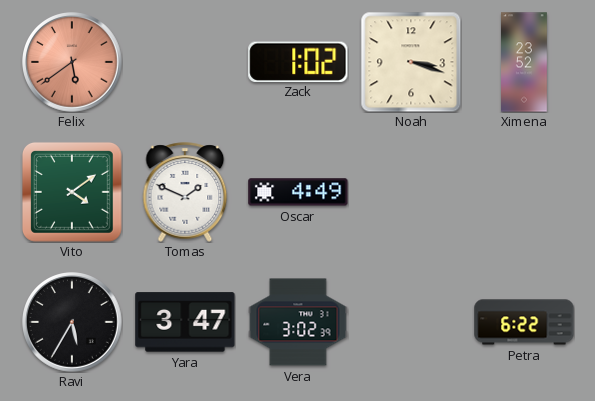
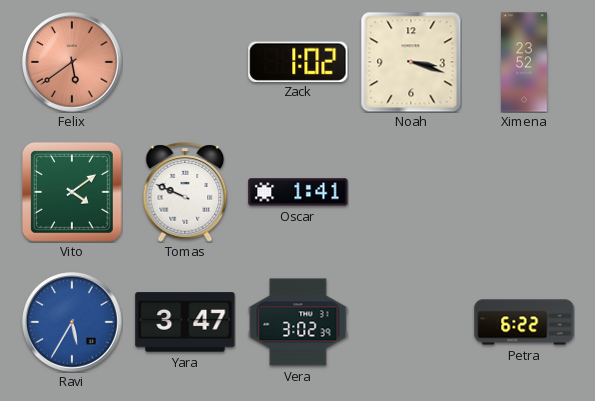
Tomas: 1:49 -> 9:49
Oscar: 4:49 -> 1:41
Ravi dial: black -> blue
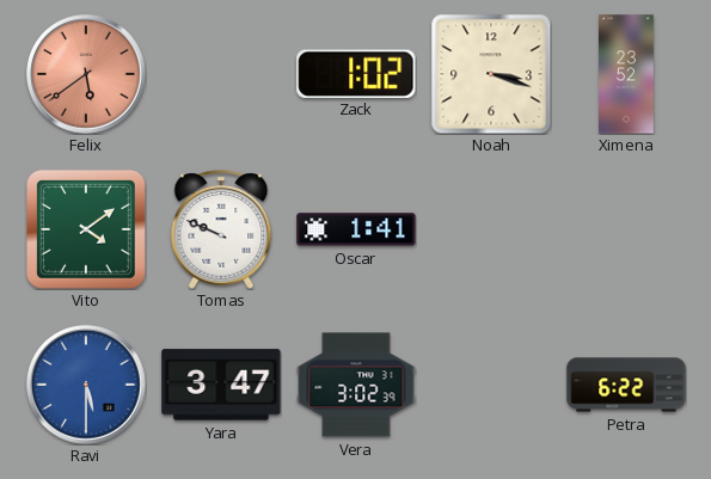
Ravi: 5:35 -> 5:30
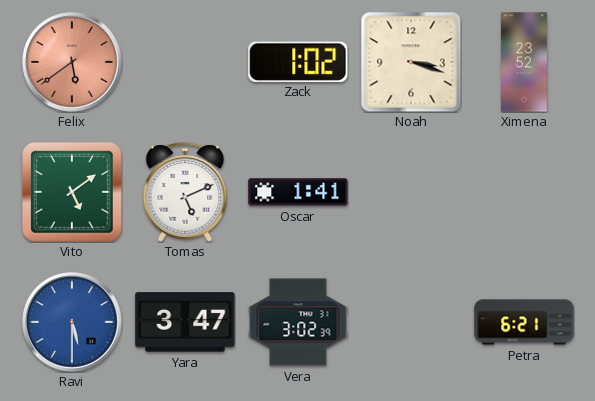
Vito: 4:09 -> 5:09
Tomas: 9:49 -> 5:11
Petra: 6:22 -> 6:21
